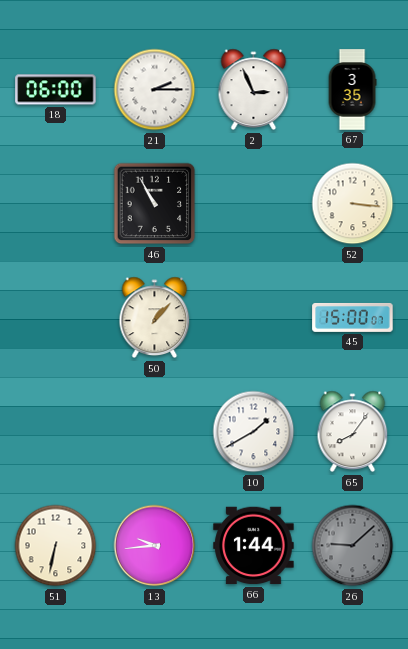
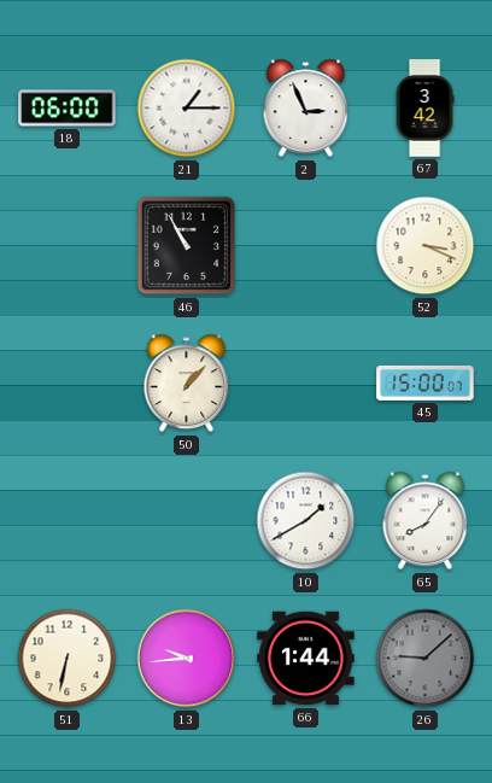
21: 2:15 -> 1:15
67: 3:35 -> 3:42
52: 3:16 -> 3:19
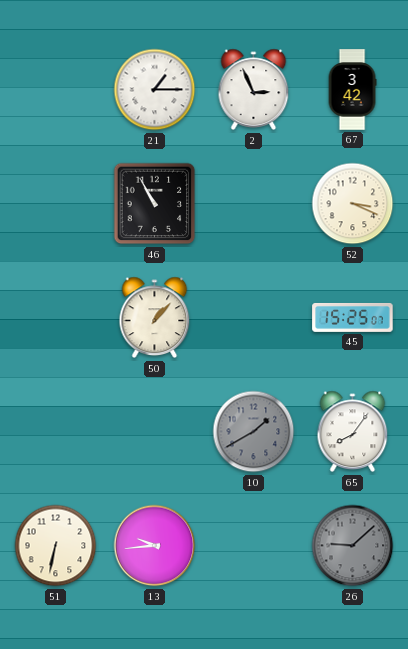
18: 06:00 -> none
45: 15:00 -> 15:25
10 dial: white -> grey
66: 1:44 -> none
